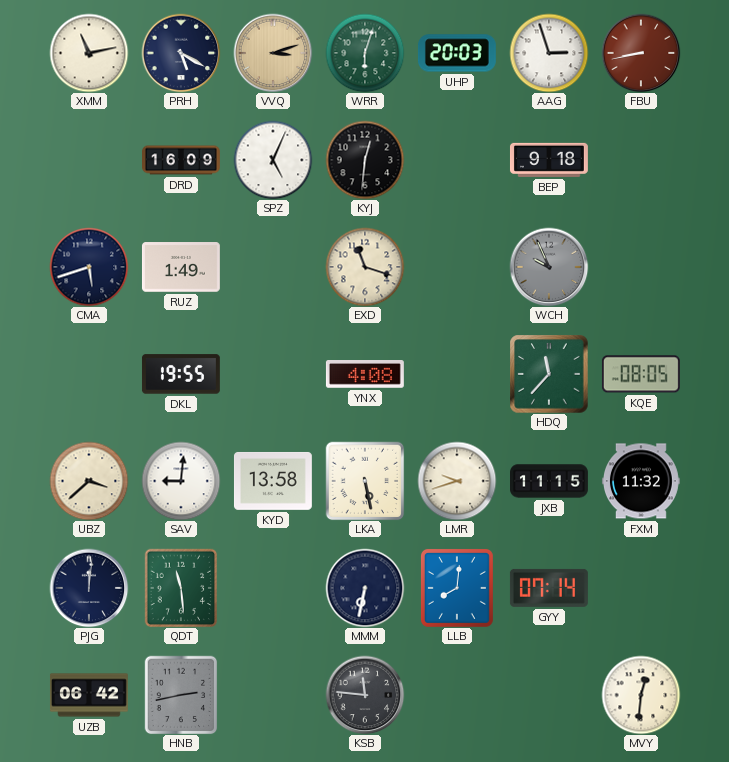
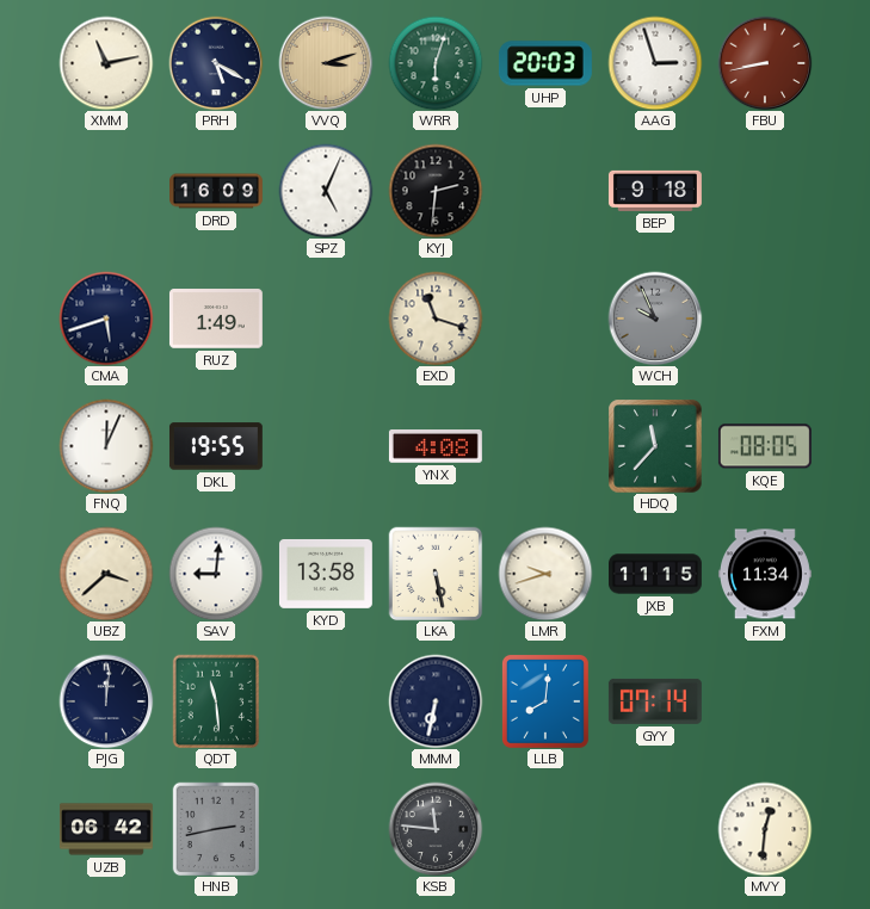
KYJ: 12:31 -> 2:31
FNQ: none -> 12:04
FXM: 11:32 -> 11:34
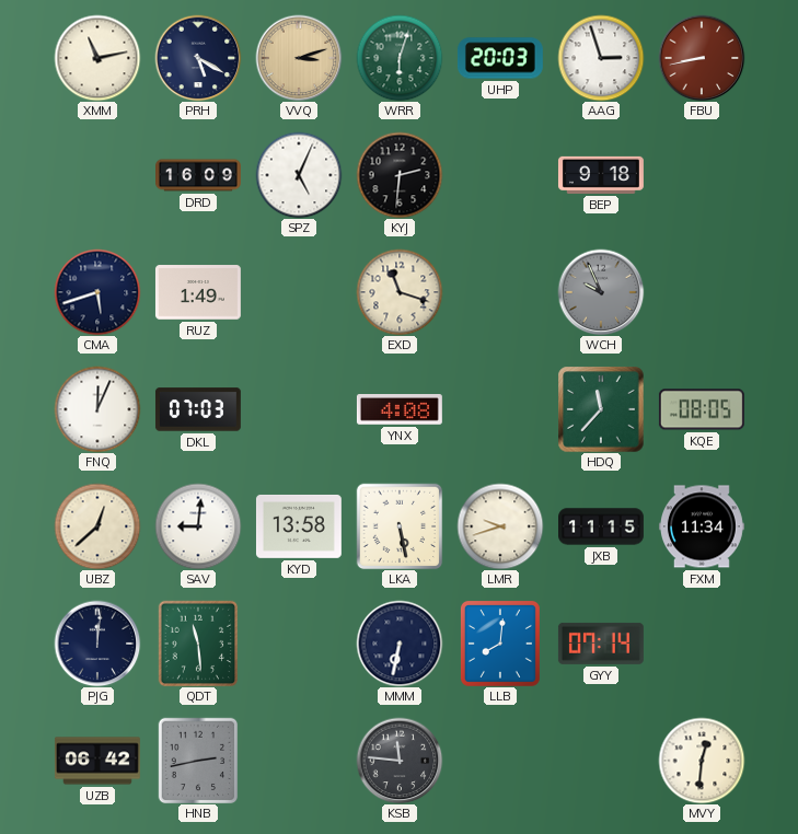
DKL: 19:55 -> 07:03
UBZ: 3:38 -> 12:38
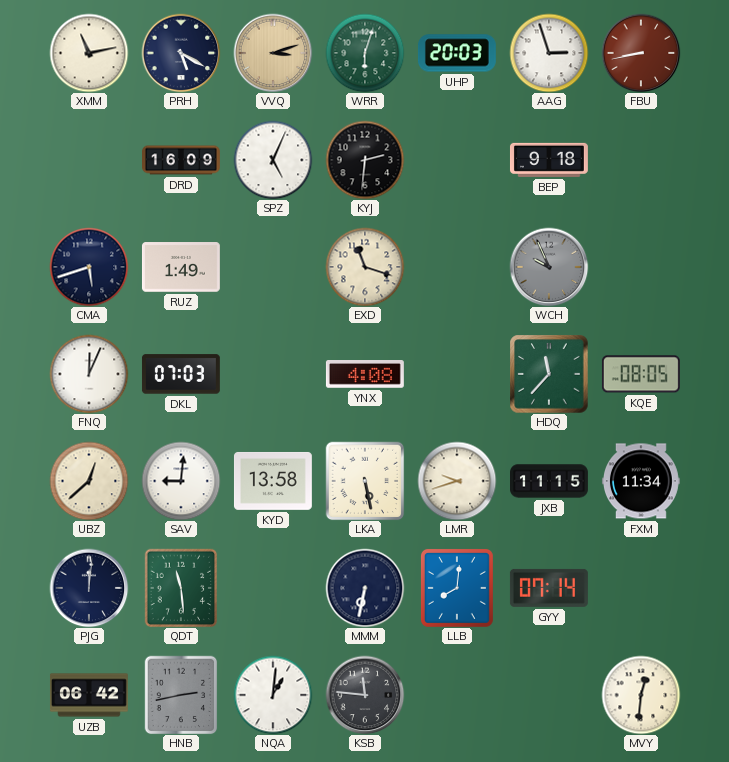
NQA: none -> 1:01
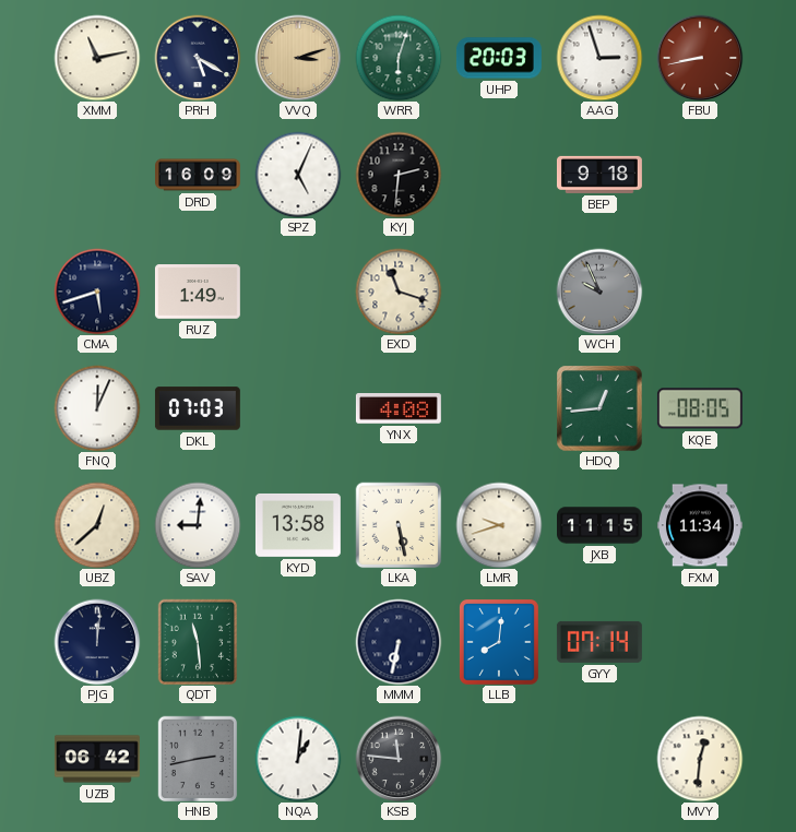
HDQ: 11:37 -> 12:44
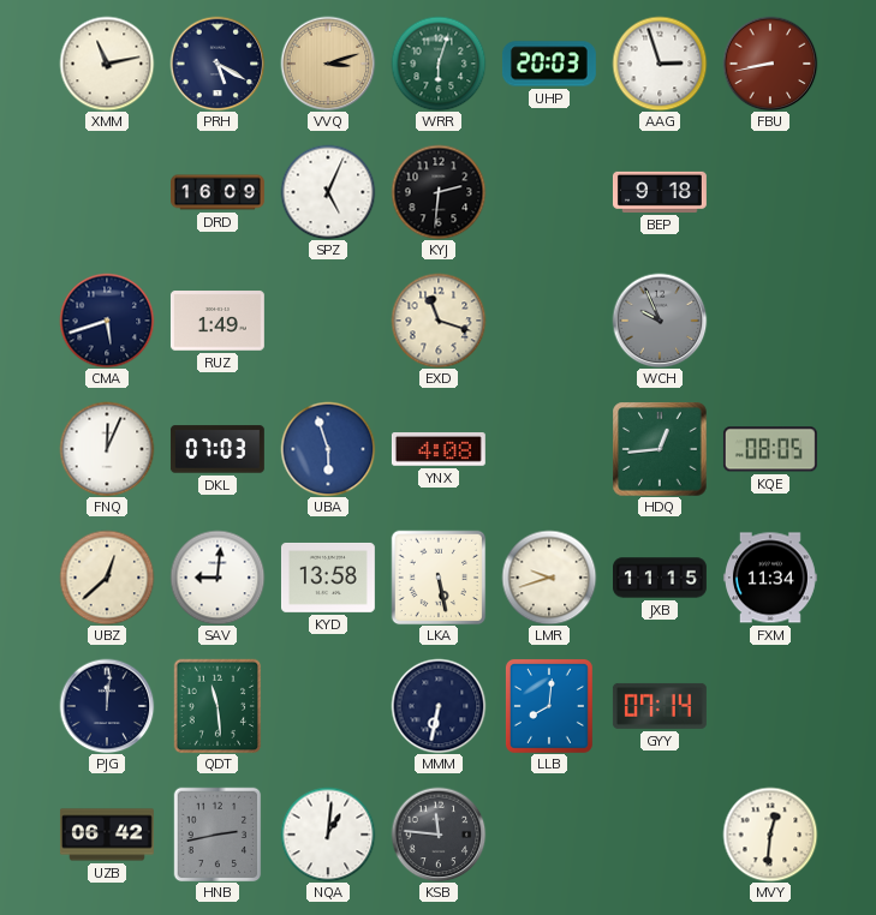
UBA: none -> 5:57
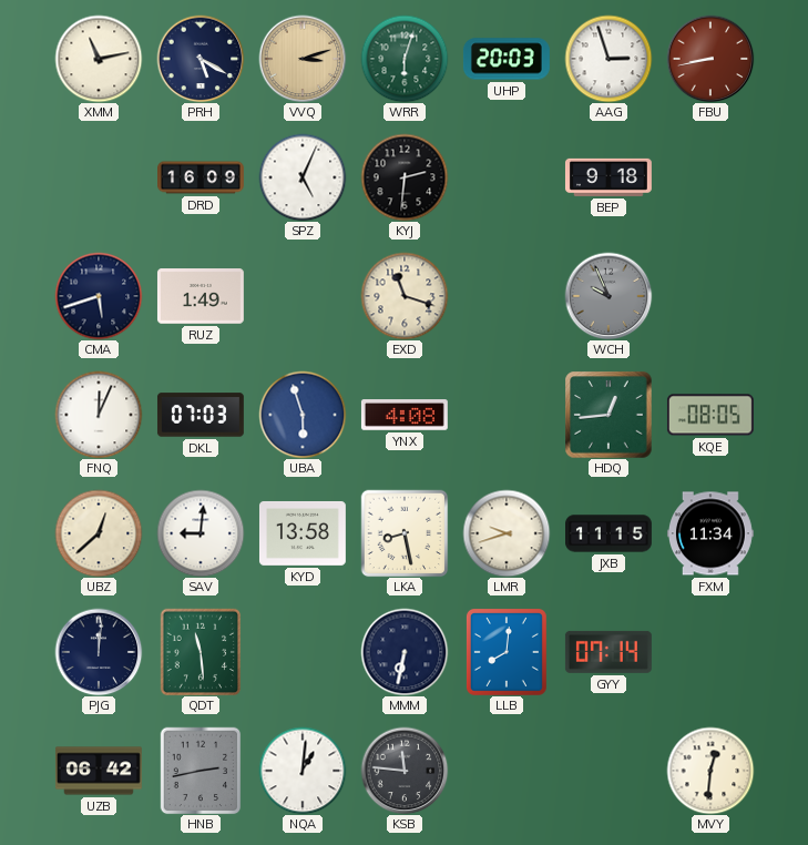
LKA: 5:28 -> 8:28
